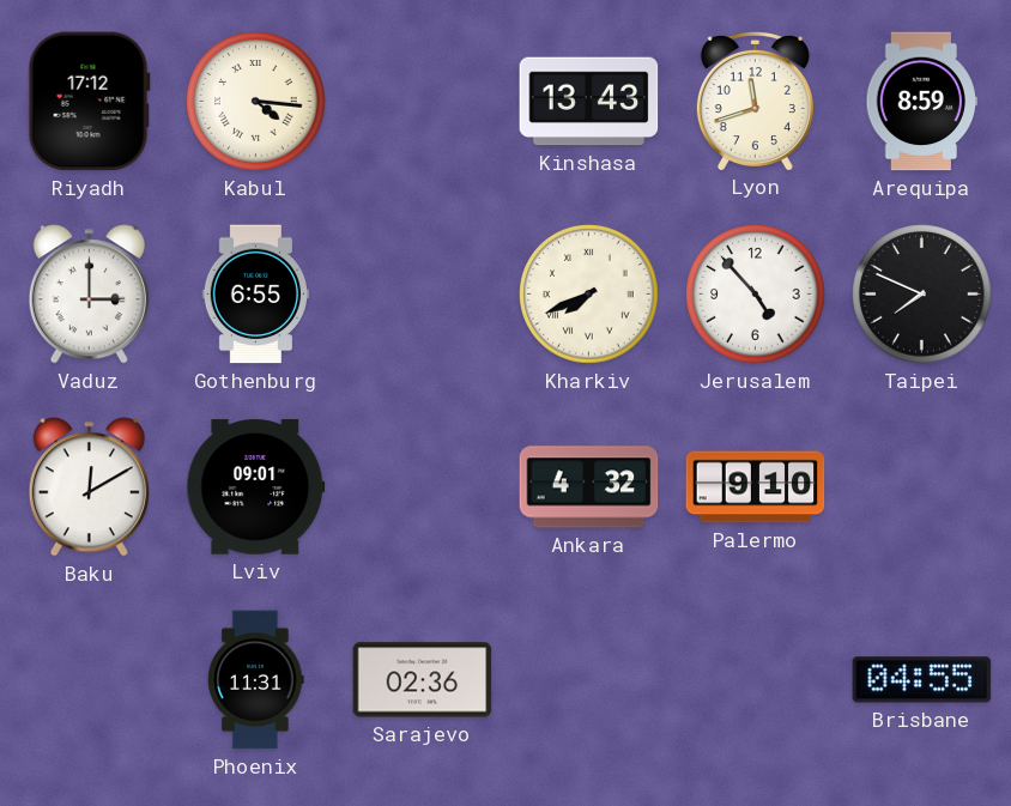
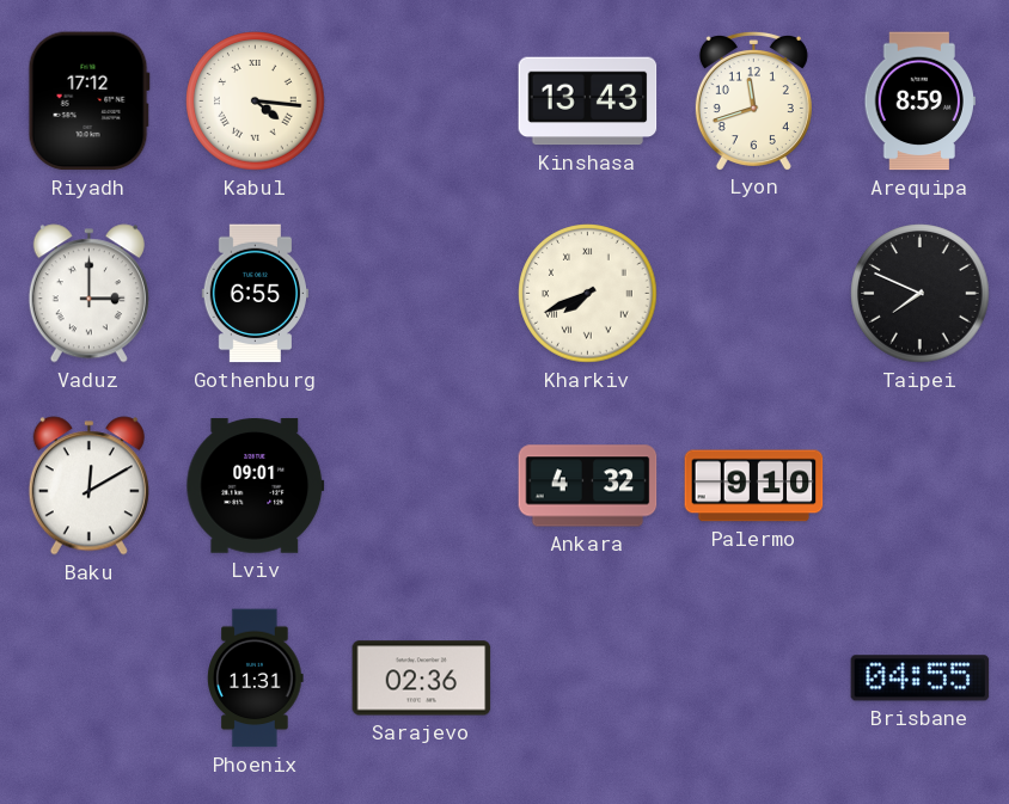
Jerusalem: 4:53 -> none
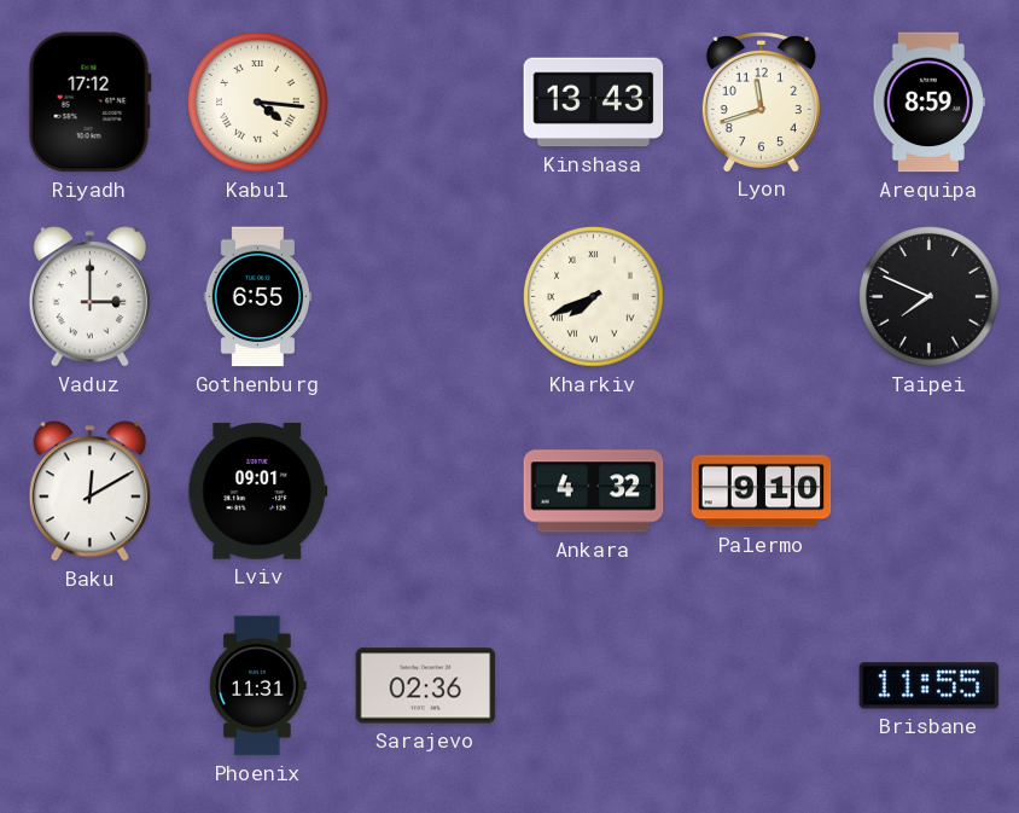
Brisbane: 04:55 -> 11:55
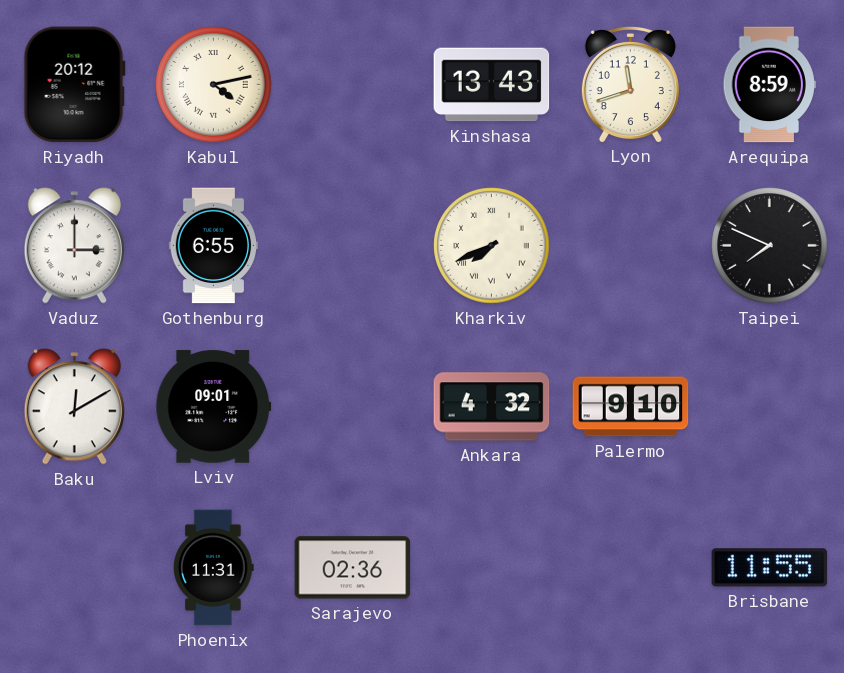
Riyadh: 17:12 -> 20:12
Kabul: 4:16 -> 4:13
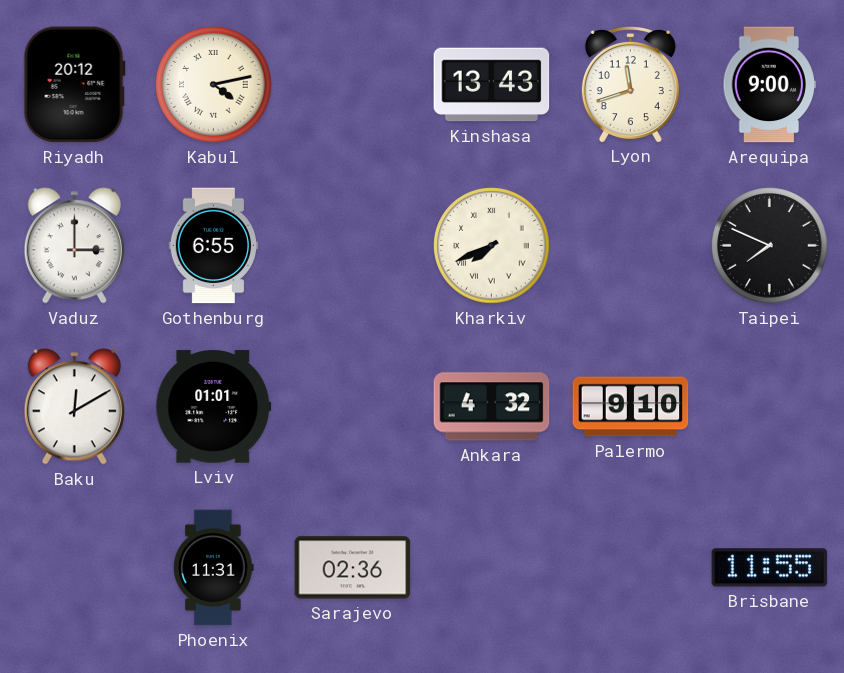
Arequipa: 8:59 -> 9:00
Lviv: 09:01 -> 01:01
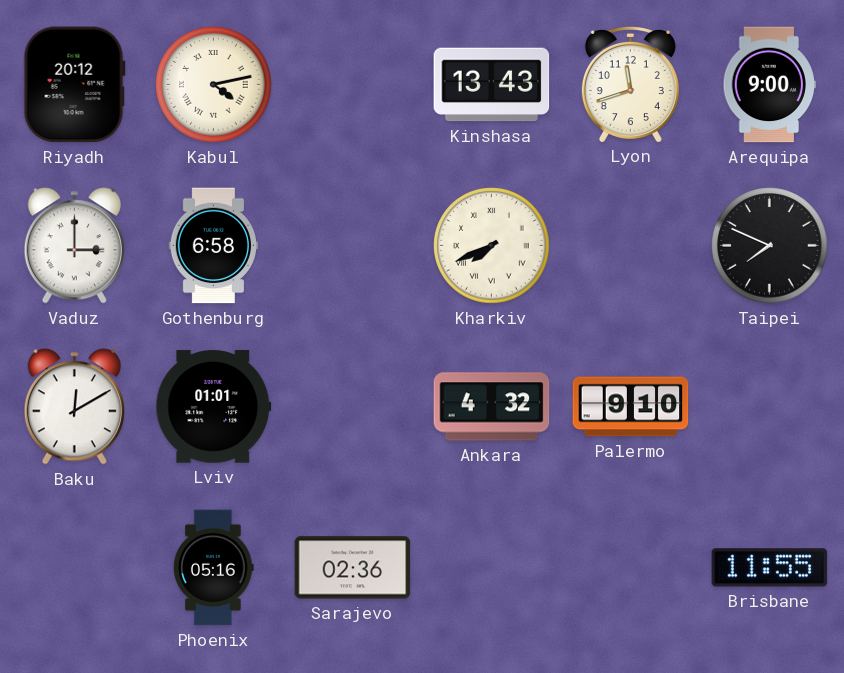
Gothenburg: 6:55 -> 6:58
Phoenix: 11:31 -> 05:16
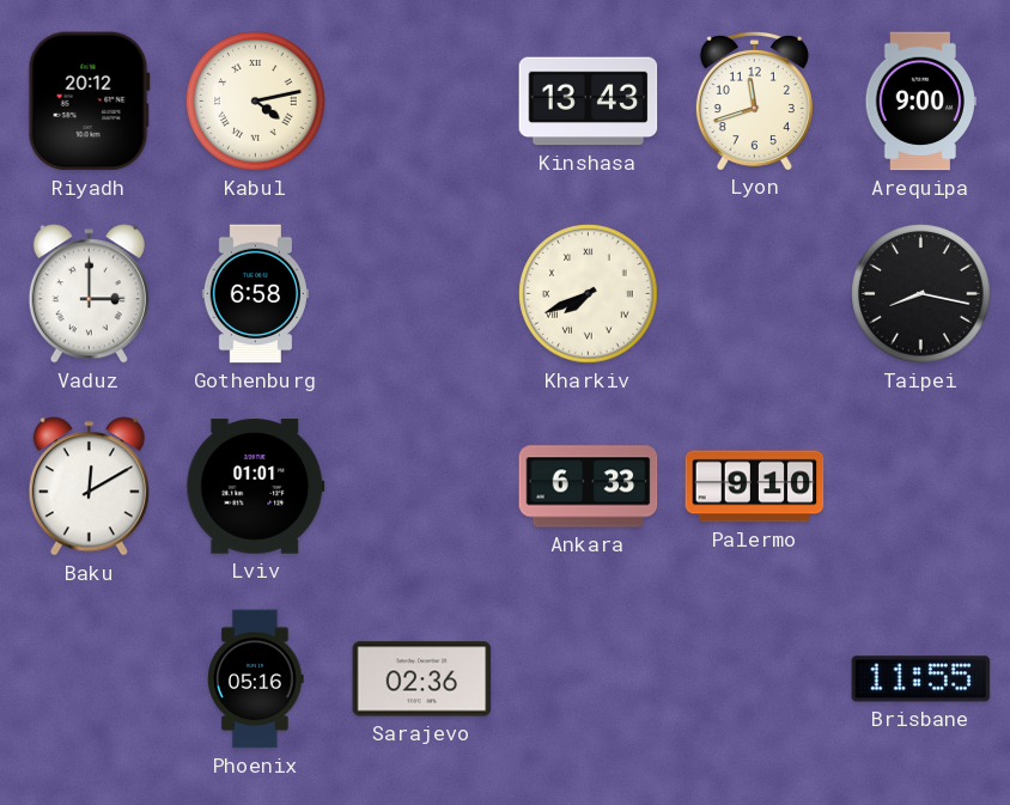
Taipei: 7:49 -> 8:17
Ankara: 4:32 -> 6:33
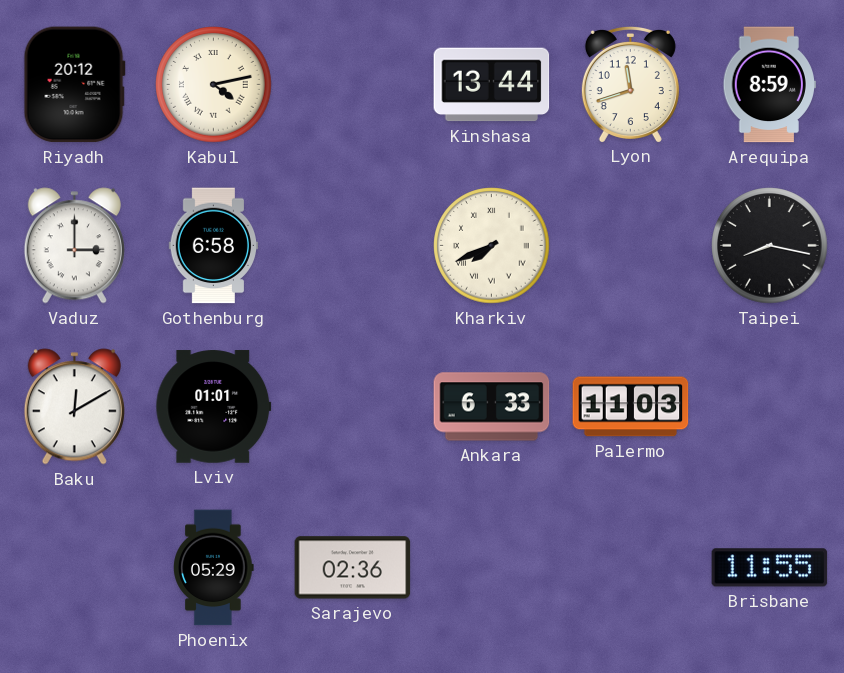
Kinshasa: 13:43 -> 13:44
Arequipa: 9:00 -> 8:59
Palermo: 9:10 -> 11:03
Phoenix: 05:16 -> 05:29
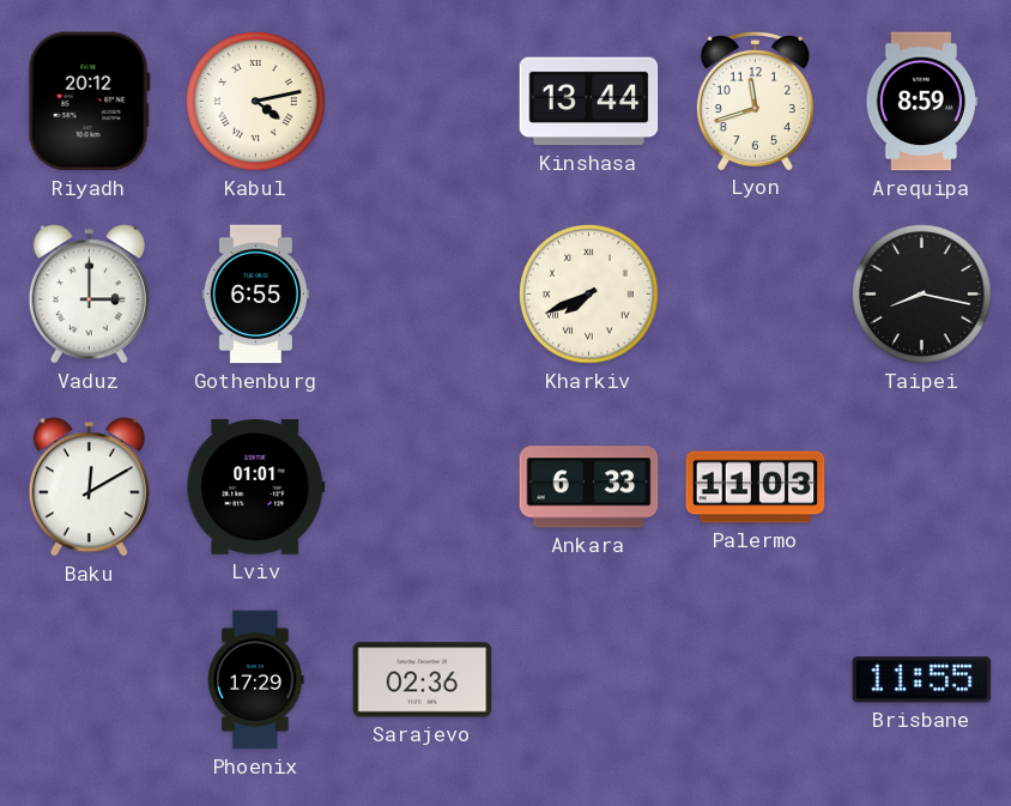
Gothenburg: 6:58 -> 6:55
Phoenix: 05:29 -> 17:29
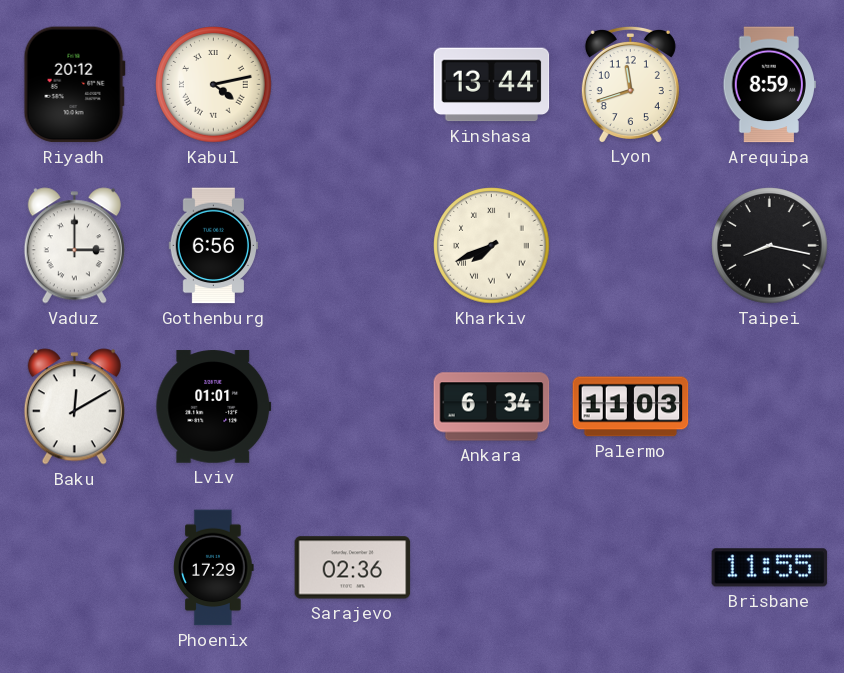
Gothenburg: 6:55 -> 6:56
Ankara: 6:33 -> 6:34
